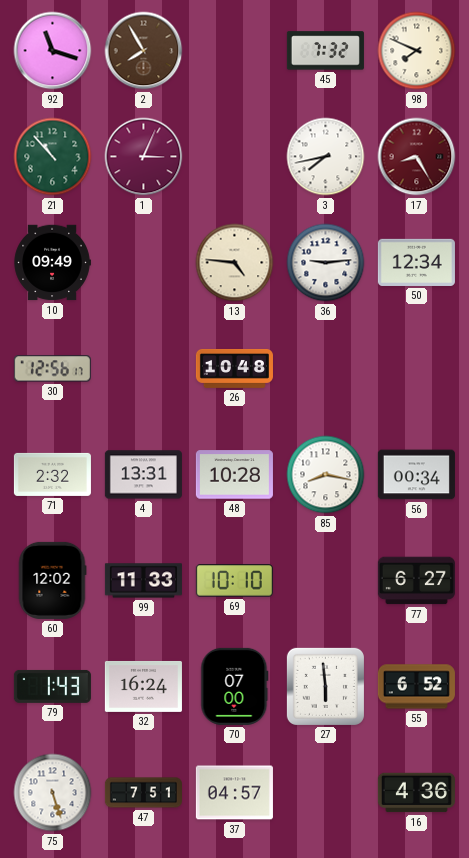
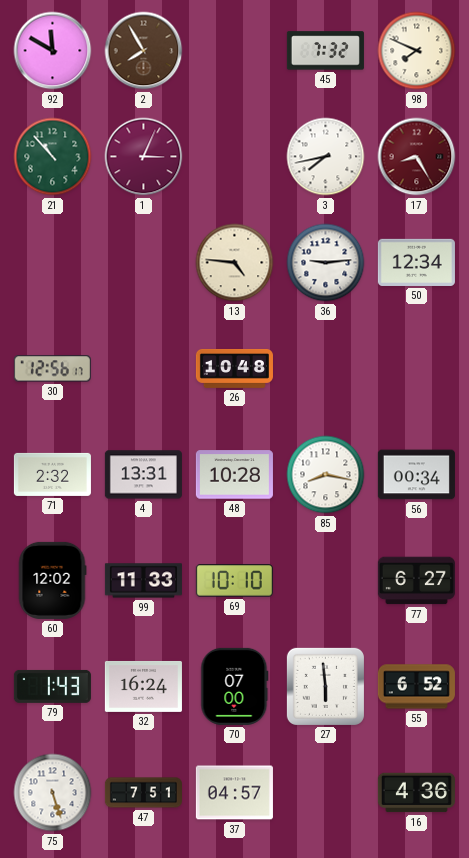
92: 11:18 -> 11:50
10: 09:49 -> none
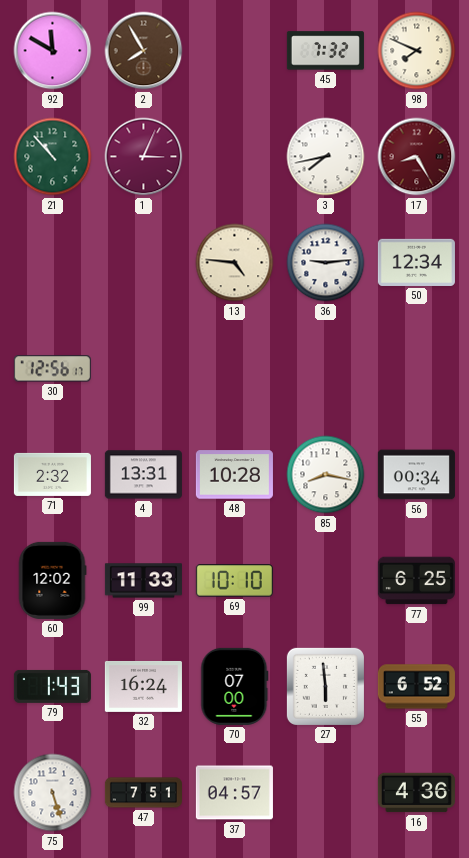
26: 10:48 -> none
77: 6:27 -> 6:25
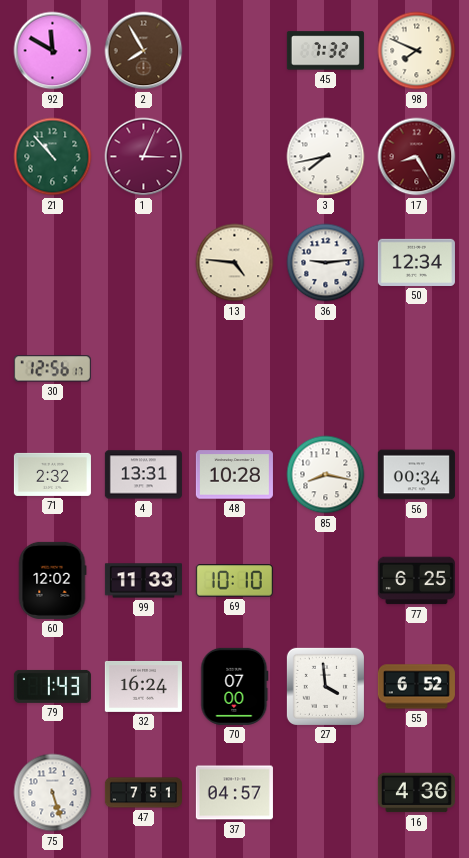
27: 5:59 -> 3:59
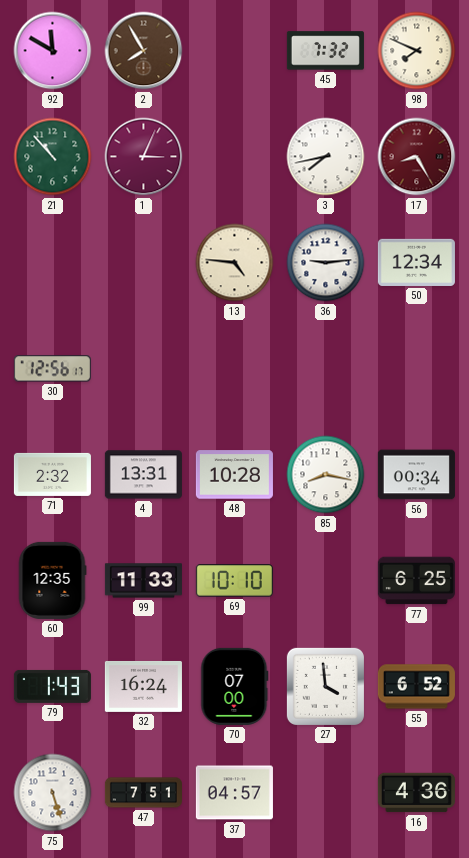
60: 12:02 -> 12:35
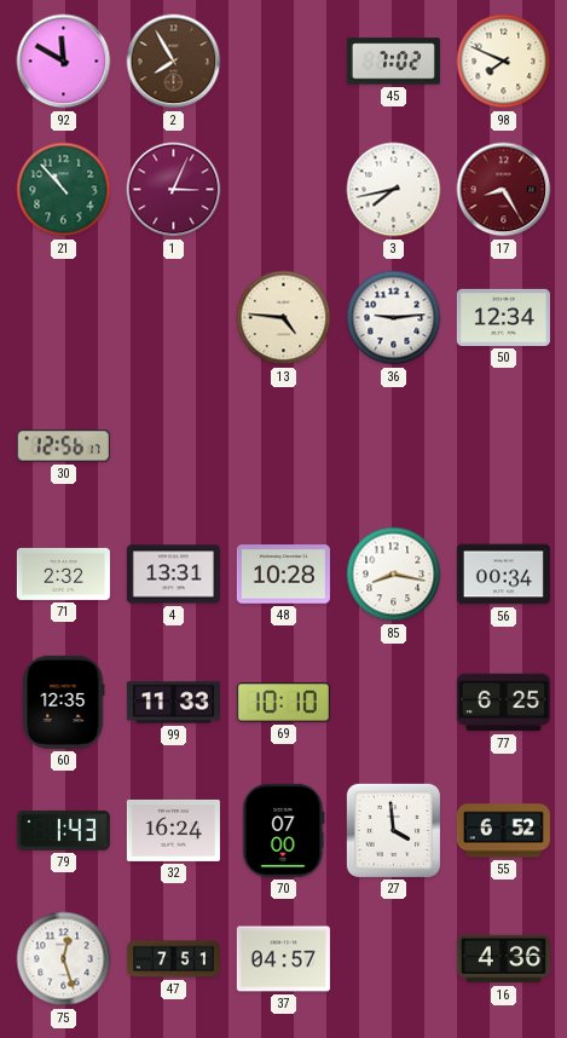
45: 7:32 -> 7:02
75: 5:27 -> 12:27
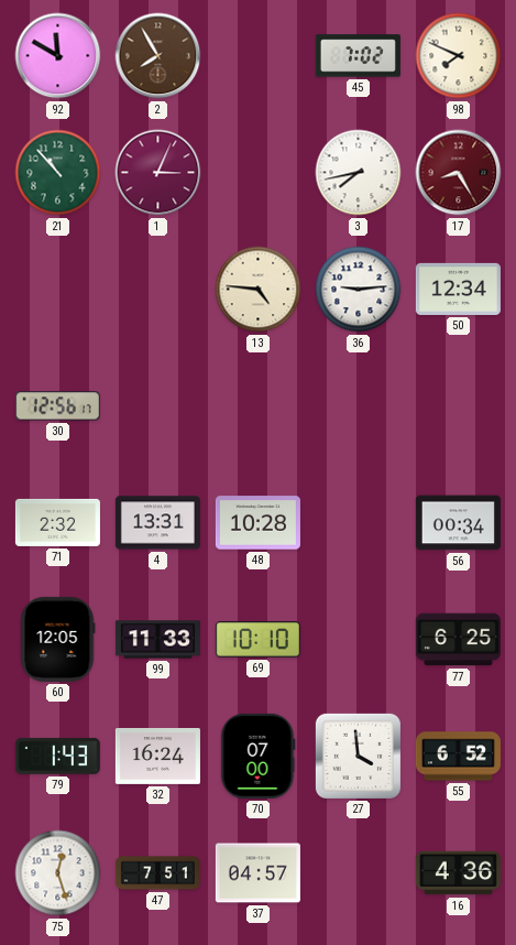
85: 8:17 -> none
60: 12:35 -> 12:05
